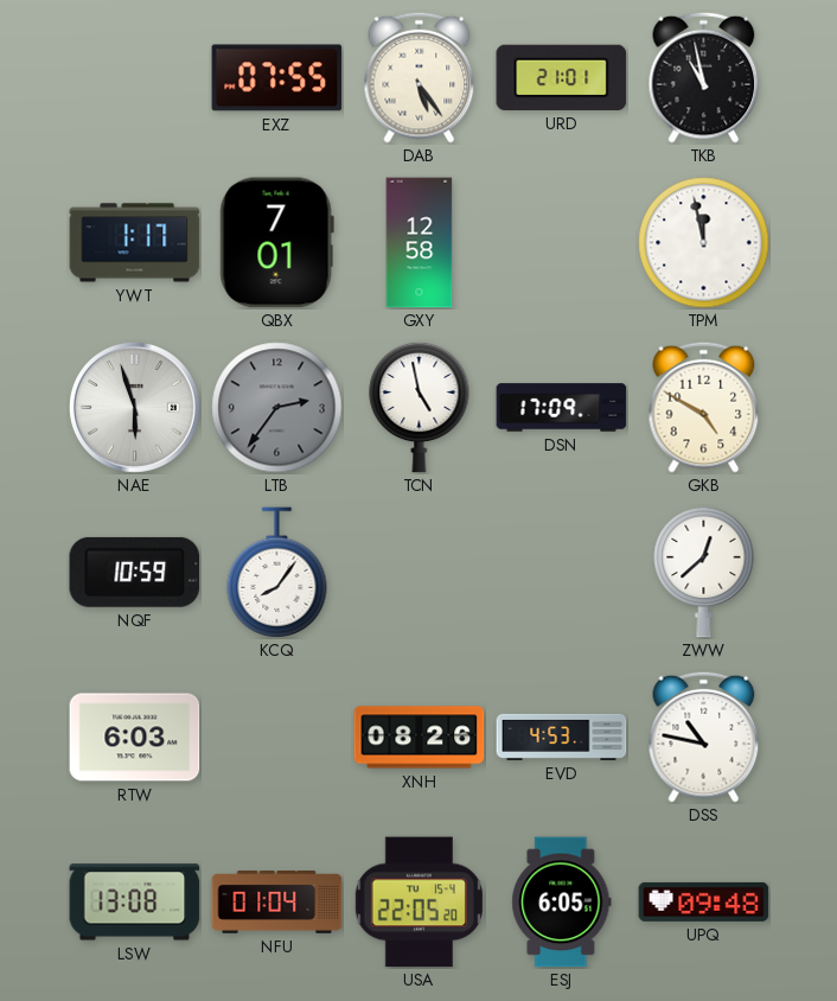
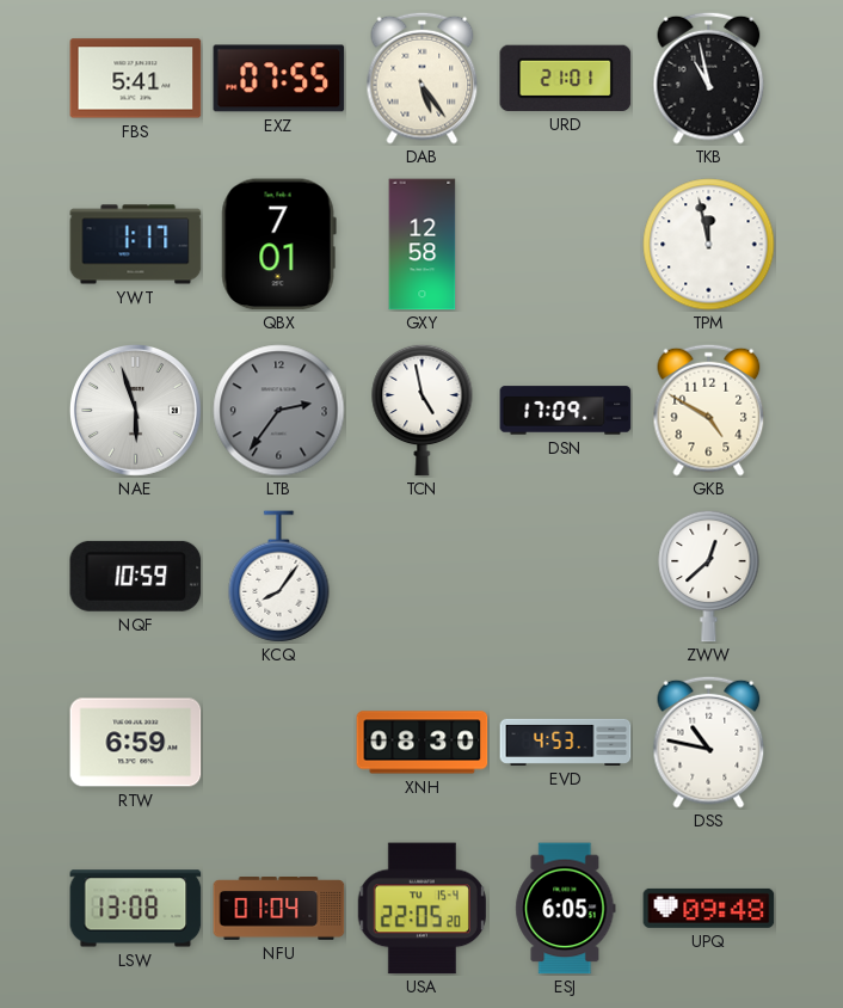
FBS: none -> 5:41
RTW: 6:03 -> 6:59
XNH: 08:26 -> 08:30
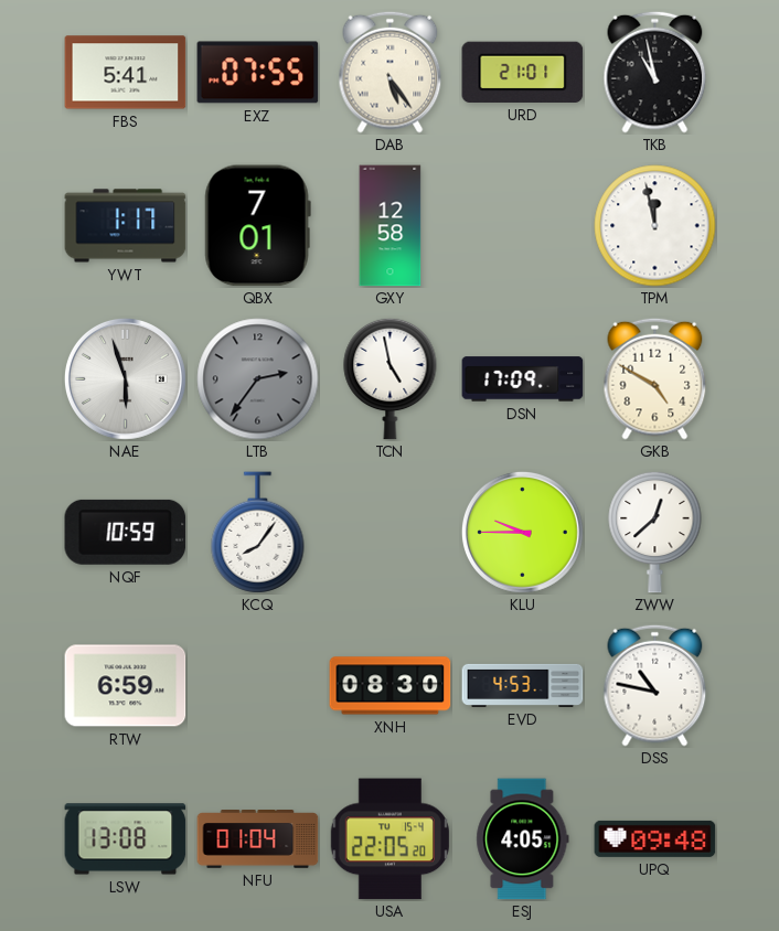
KLU: none -> 9:45
ESJ: 6:05 -> 4:05
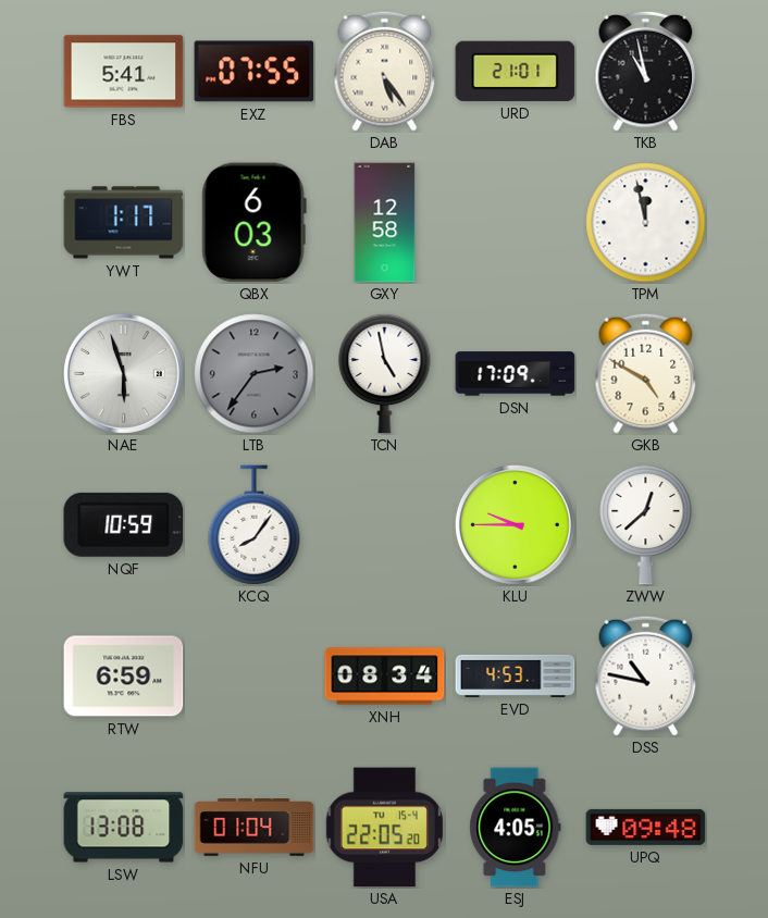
QBX: 7:01 -> 6:03
XNH: 08:30 -> 08:34
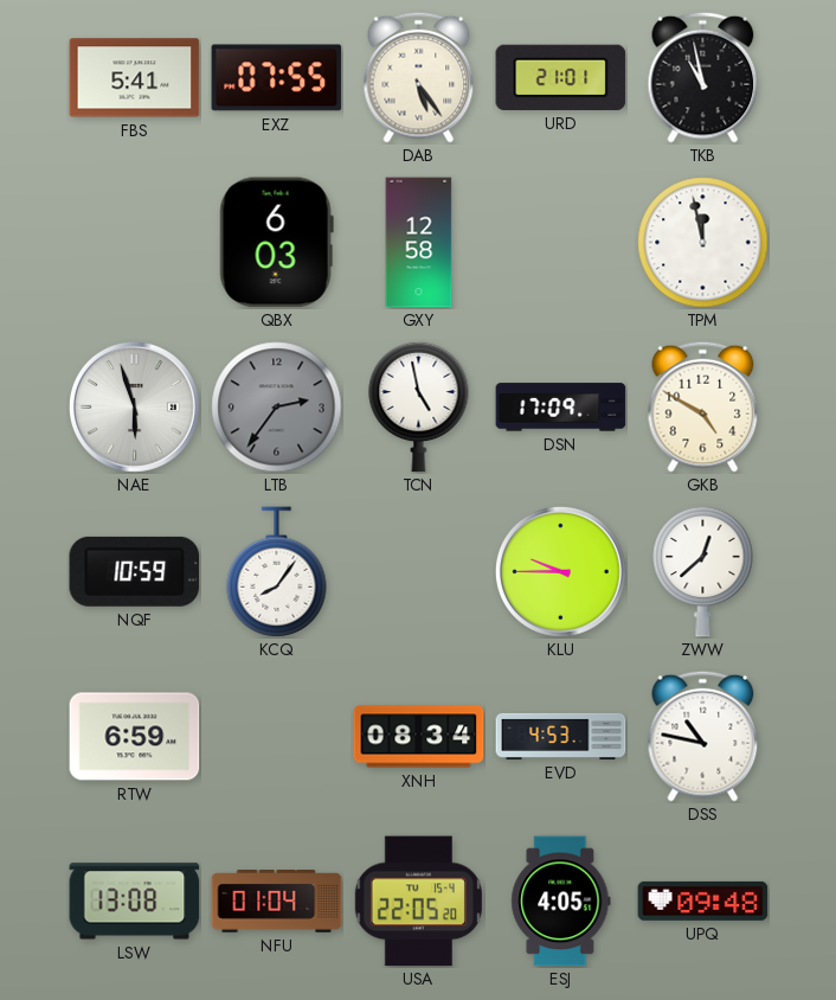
YWT: 1:17 -> none
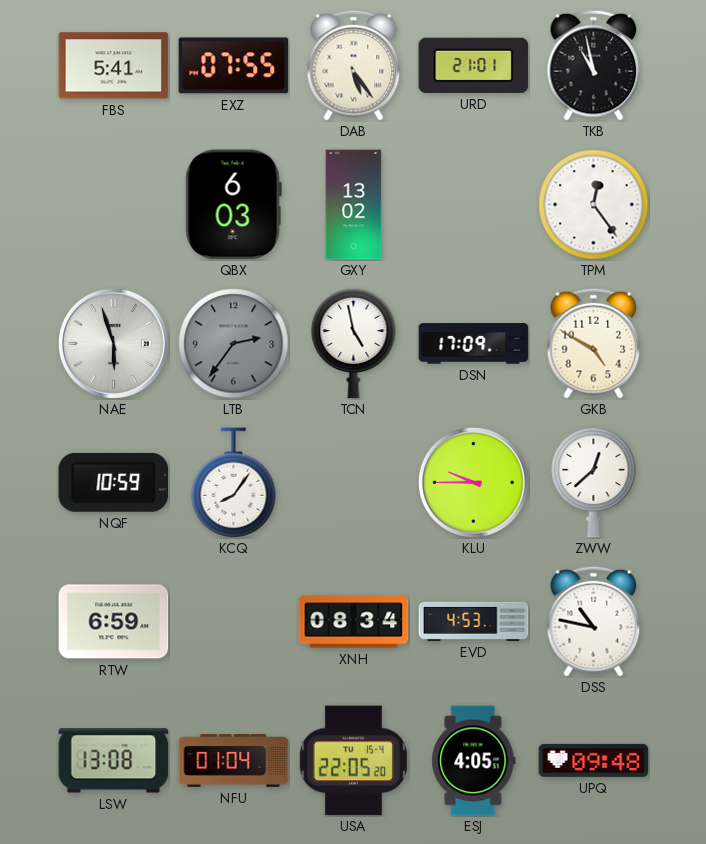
GXY: 12:58 -> 13:02
TPM: 11:58 -> 12:24
